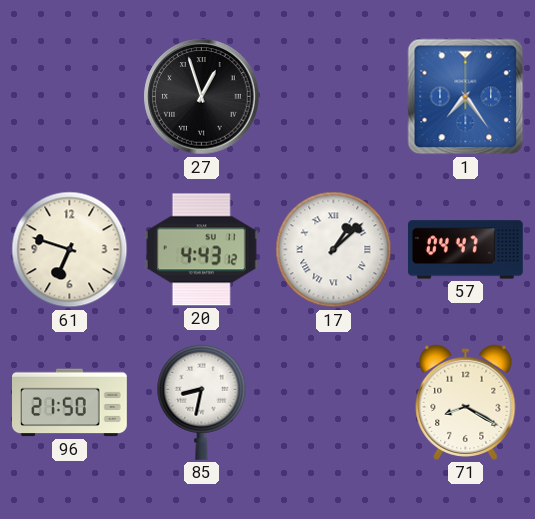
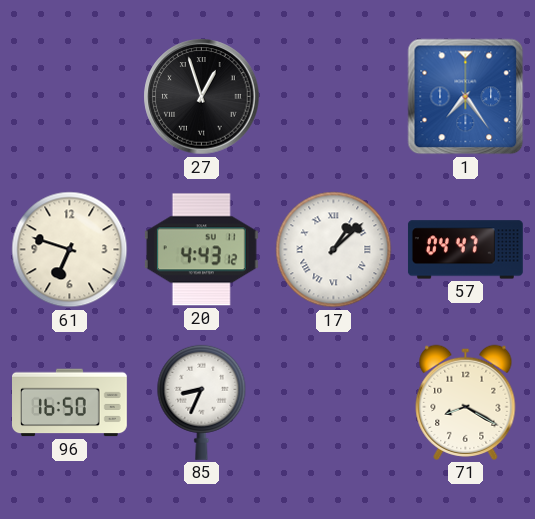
96: 21:50 -> 16:50
85: 8:32 -> 8:34
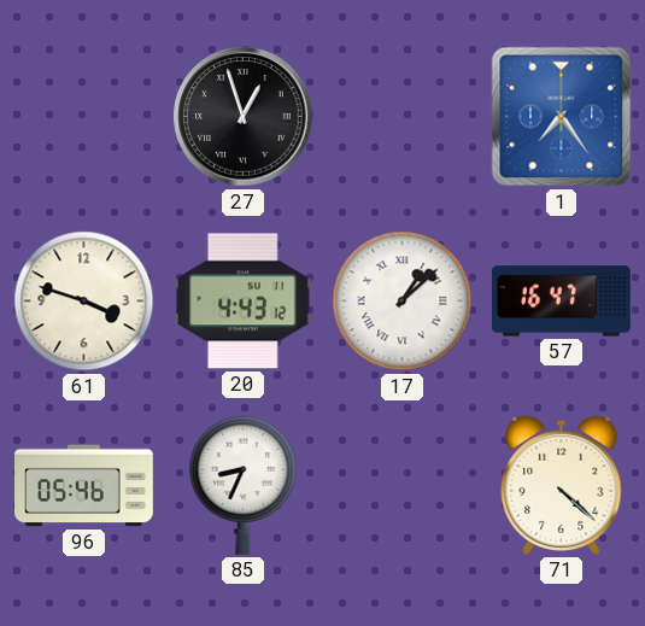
61: 6:48 -> 3:48
57: 04:47 -> 16:47
96: 16:50 -> 05:46
71: 8:20 -> 4:22
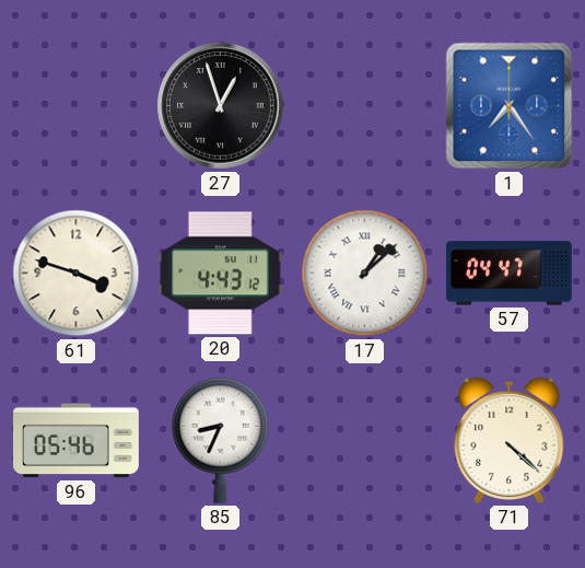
57: 16:47 -> 04:47
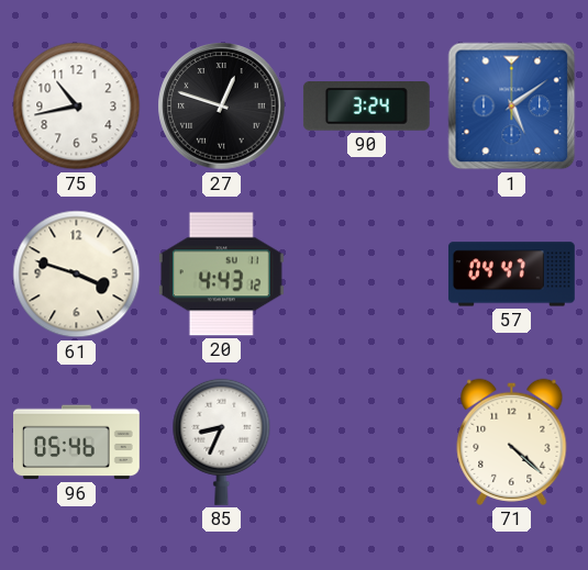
75: none -> 10:43
27: 12:57 -> 12:48
90: none -> 3:24
1: 7:24 -> 5:09
17: 1:08 -> none
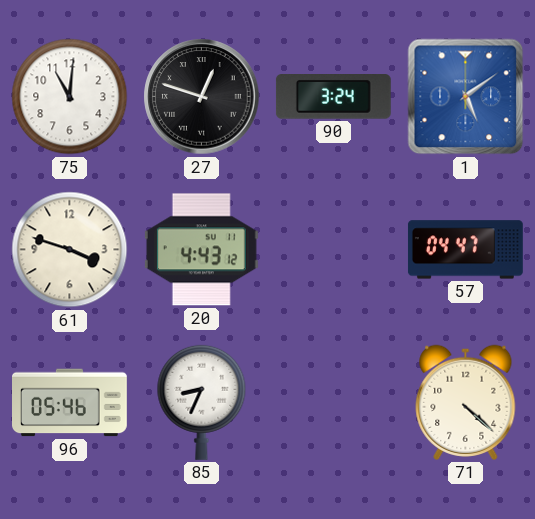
75: 10:43 -> 11:01
